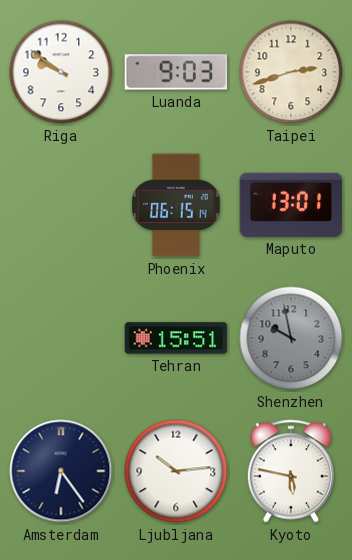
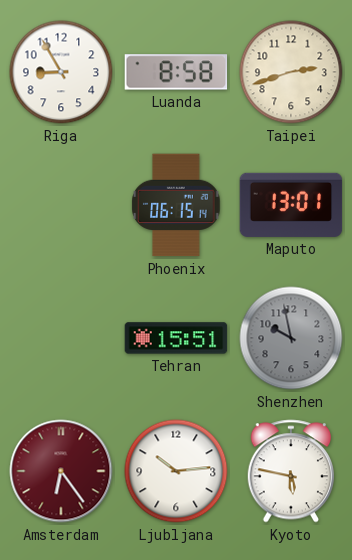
Riga: 9:51 -> 8:55
Luanda: 9:03 -> 8:58
Amsterdam dial: navy -> burgundy
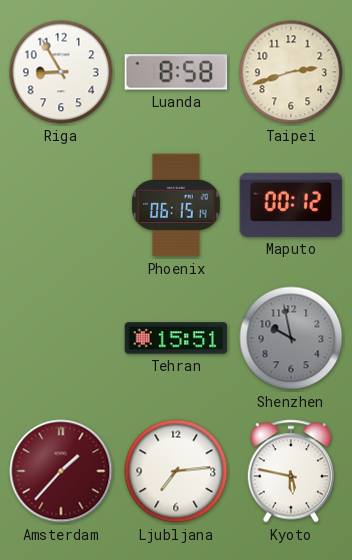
Maputo: 13:01 -> 00:12
Amsterdam: 6:24 -> 1:37
Ljubljana: 10:14 -> 7:14
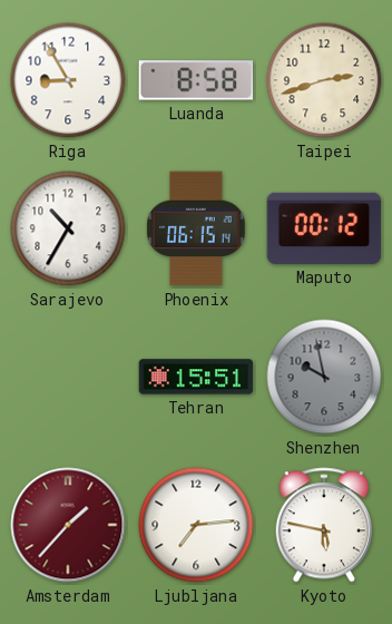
Sarajevo: none -> 10:35
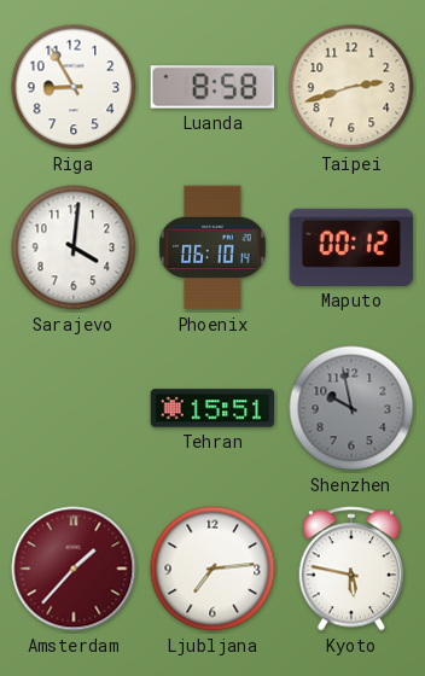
Sarajevo: 10:35 -> 4:01
Phoenix: 06:15 -> 06:10
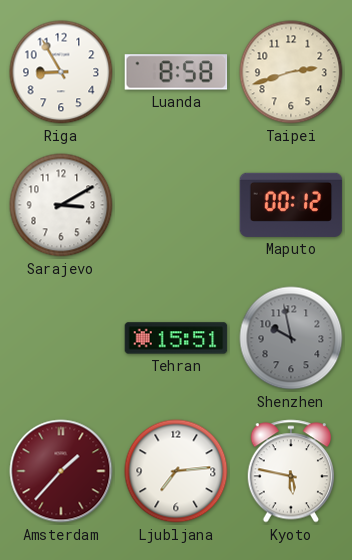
Sarajevo: 4:01 -> 3:10
Phoenix: 06:10 -> none
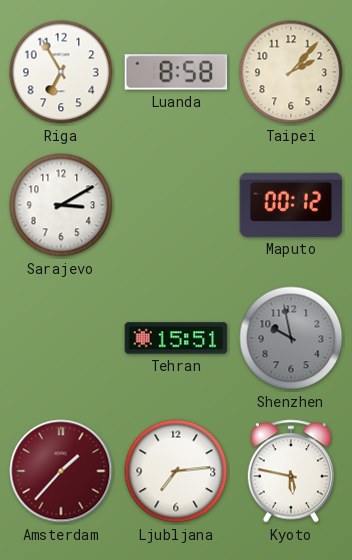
Riga: 8:55 -> 6:55
Taipei: 2:42 -> 2:07
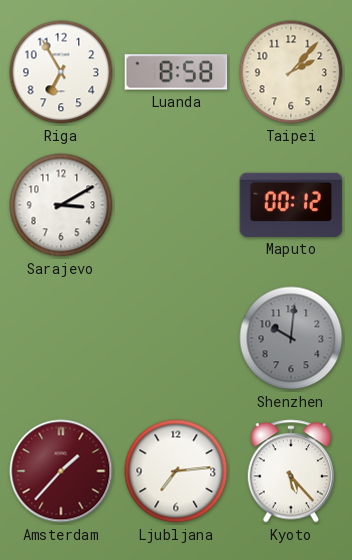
Tehran: 15:51 -> none
Shenzhen: 9:58 -> 10:01
Kyoto: 5:47 -> 5:23
